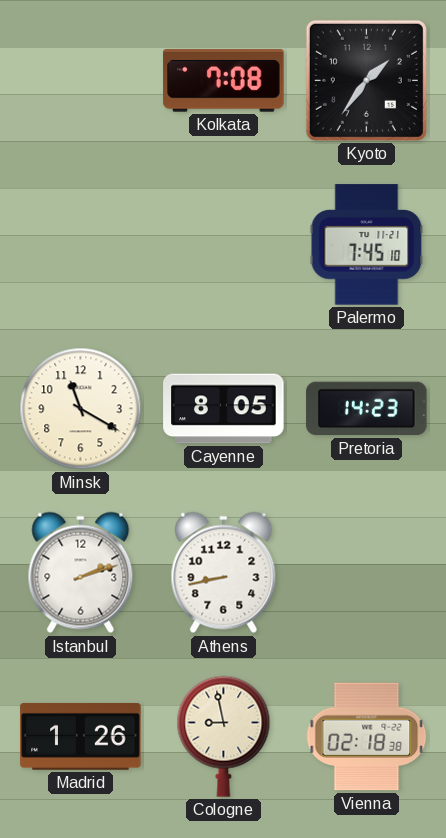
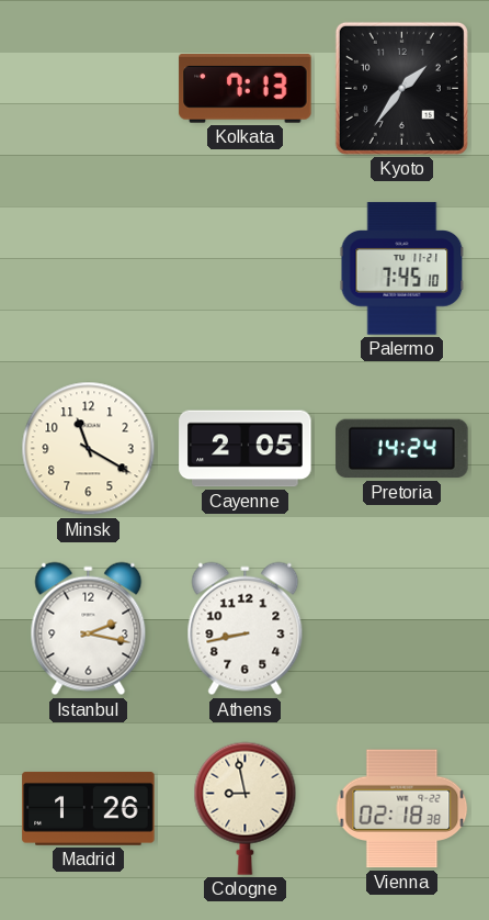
Kolkata: 7:08 -> 7:13
Cayenne: 8:05 -> 2:05
Pretoria: 14:23 -> 14:24
Istanbul: 2:12 -> 2:17
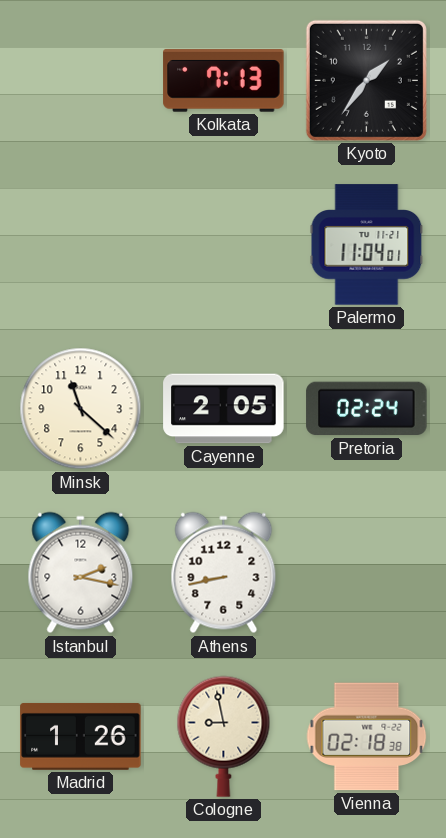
Palermo: 7:45 -> 11:04
Minsk: 11:20 -> 11:22
Pretoria: 14:24 -> 02:24
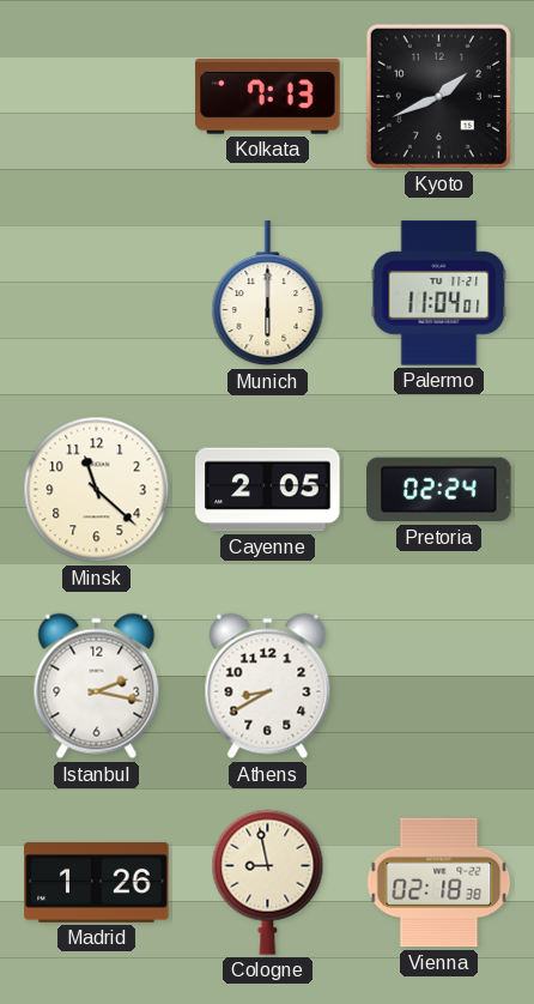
Kyoto: 1:36 -> 1:41
Munich: none -> 6:00
Athens: 8:43 -> 8:40
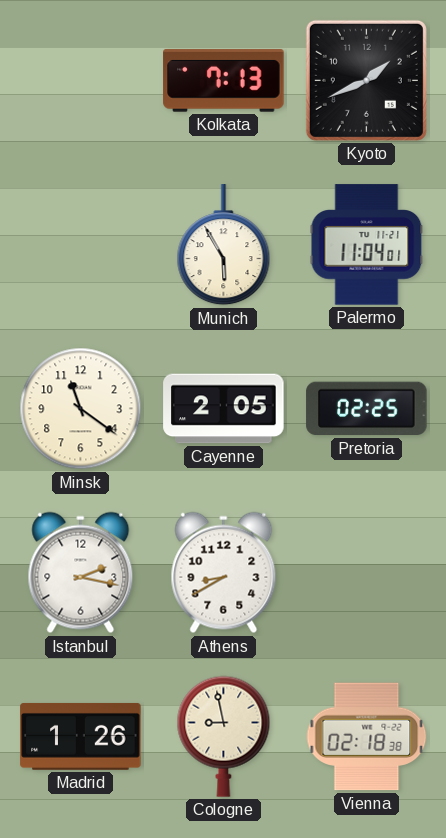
Munich: 6:00 -> 5:55
Minsk: 11:22 -> 11:21
Pretoria: 02:24 -> 02:25
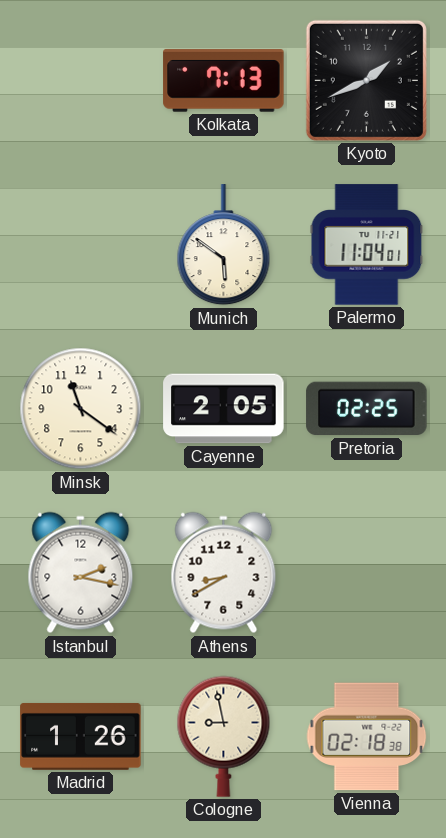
Munich: 5:55 -> 5:51
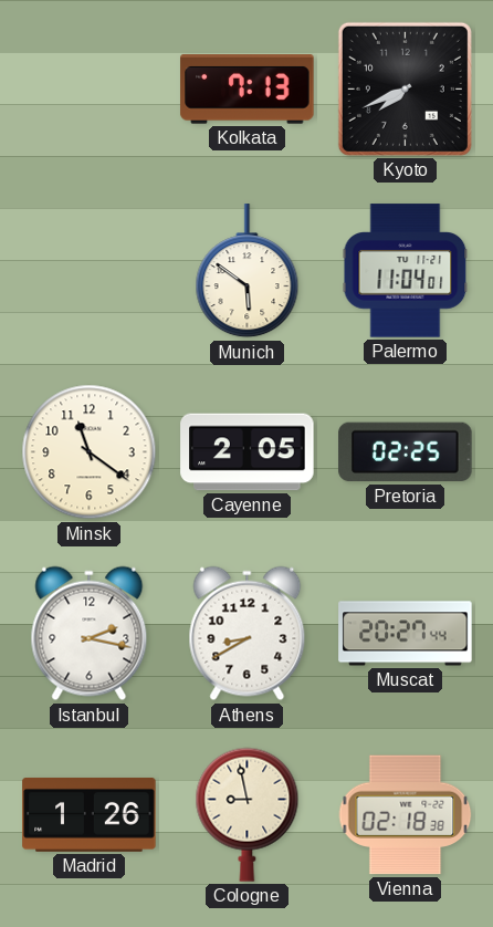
Kyoto: 1:41 -> 7:41
Muscat: none -> 20:27
